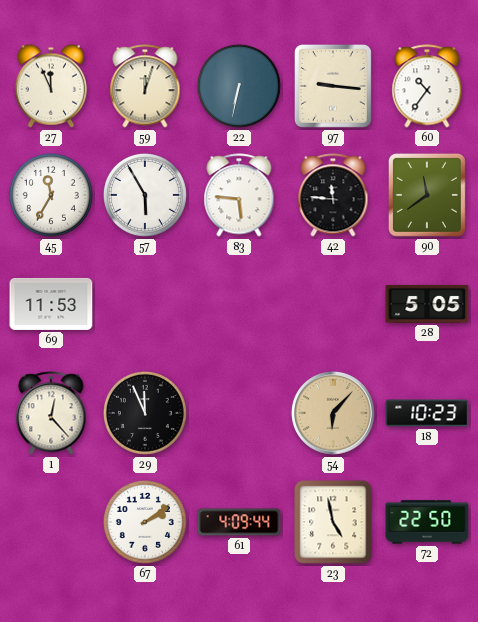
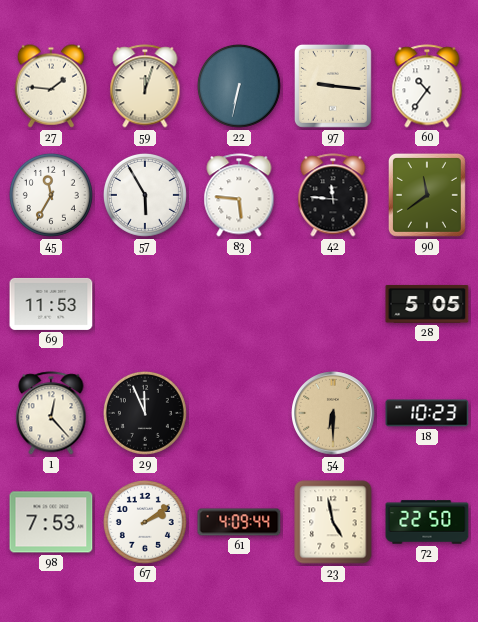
27: 11:56 -> 1:46
54: 6:07 -> 6:30
98: none -> 7:53
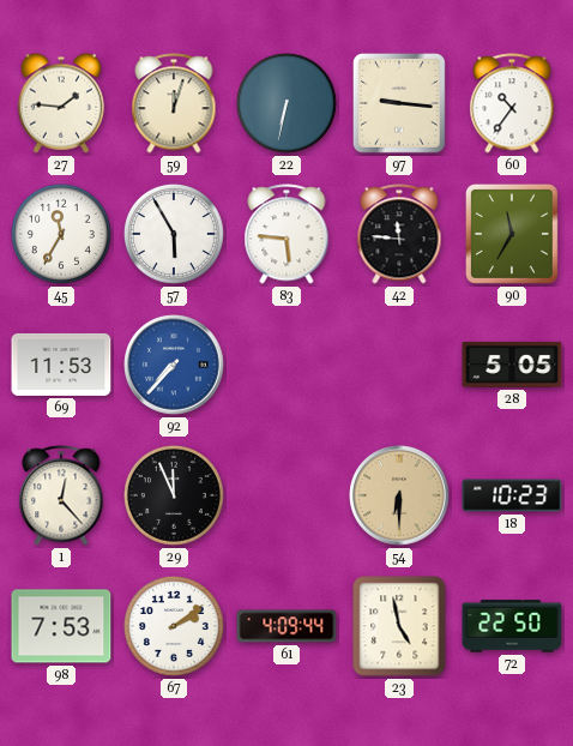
90: 11:39 -> 11:35
92: none -> 7:37
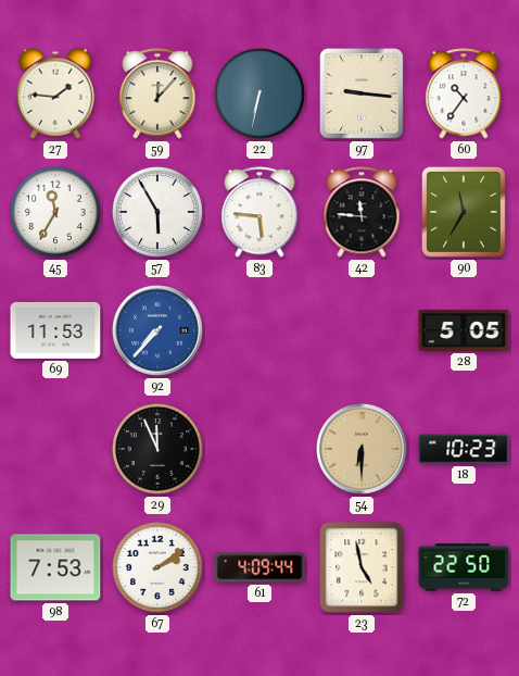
59: 12:03 -> 12:07
1: 12:23 -> none
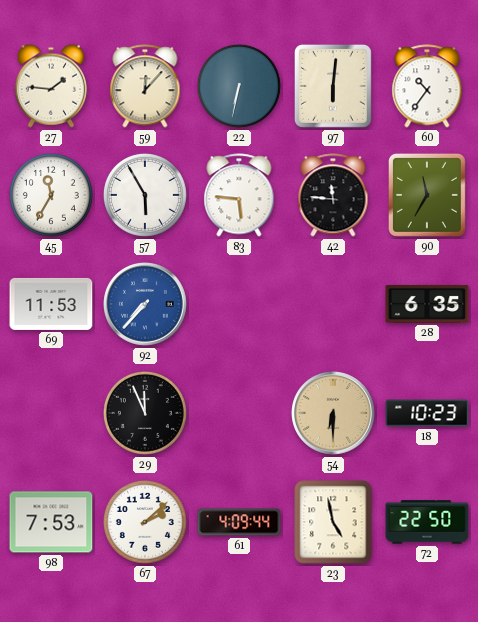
97: 9:16 -> 6:01
28: 5:05 -> 6:35
67: 2:09 -> 2:08
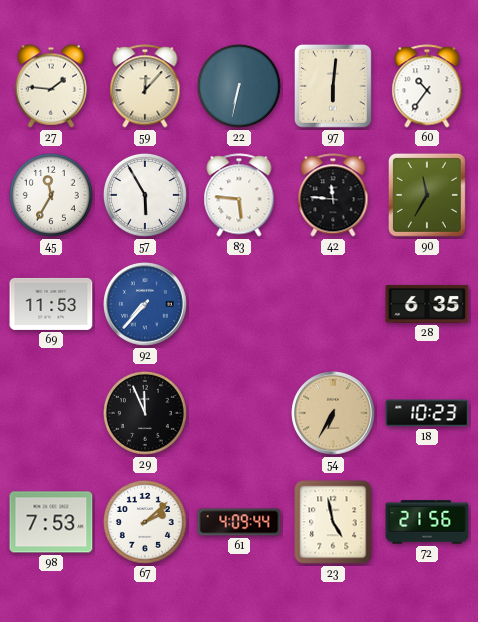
54: 6:30 -> 6:35
72: 22:50 -> 21:56
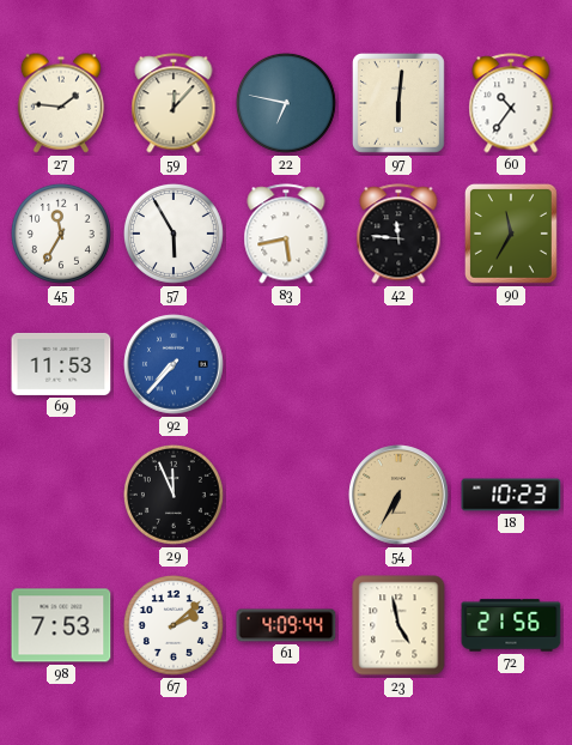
22: 6:32 -> 6:47
83: 5:46 -> 5:43
28: 6:35 -> none
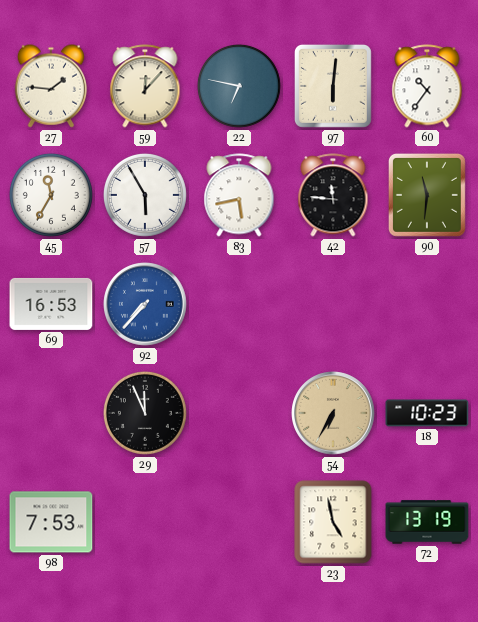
90: 11:35 -> 11:31
69: 11:53 -> 16:53
67: 2:08 -> none
61: 4:09 -> none
72: 21:56 -> 13:19
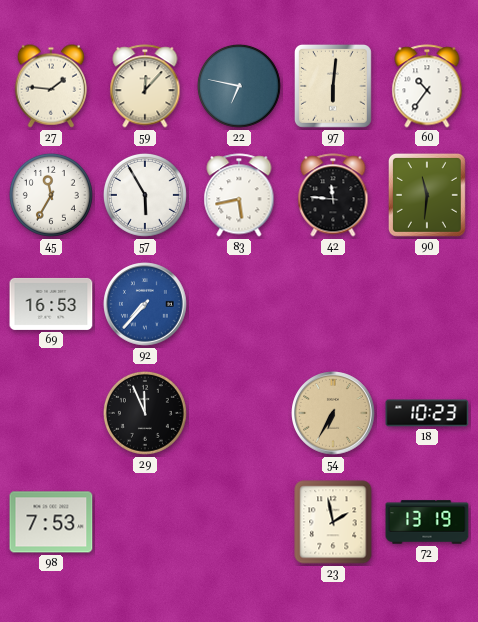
23: 4:58 -> 1:58
